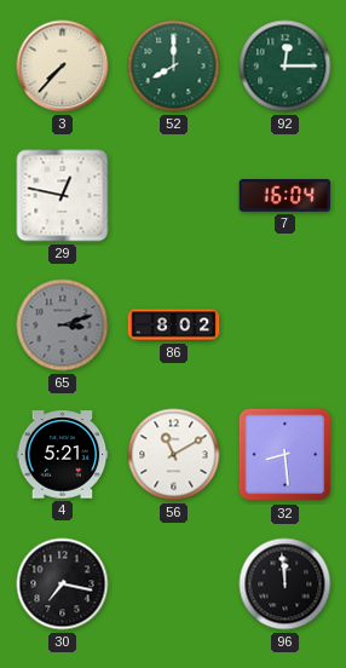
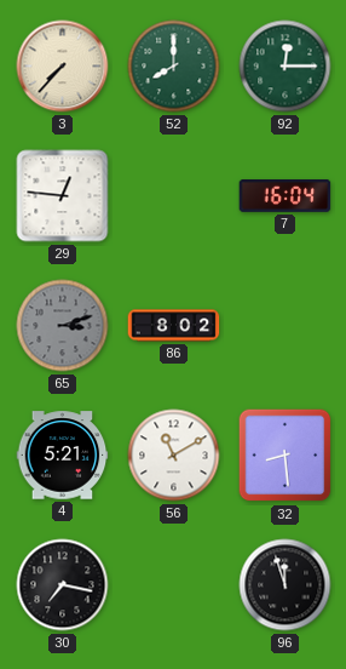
29: 12:47 -> 12:46
96: 11:59 -> 11:57
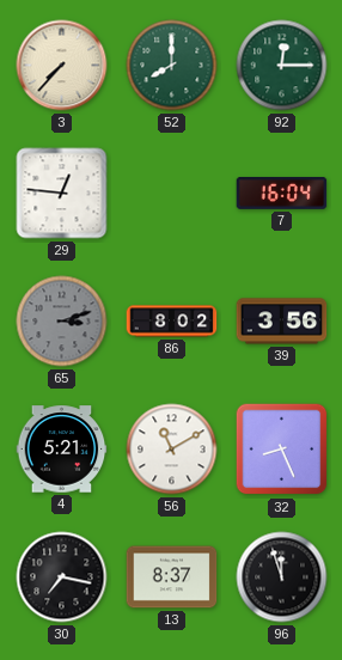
39: none -> 3:56
32: 8:29 -> 8:26
13: none -> 8:37
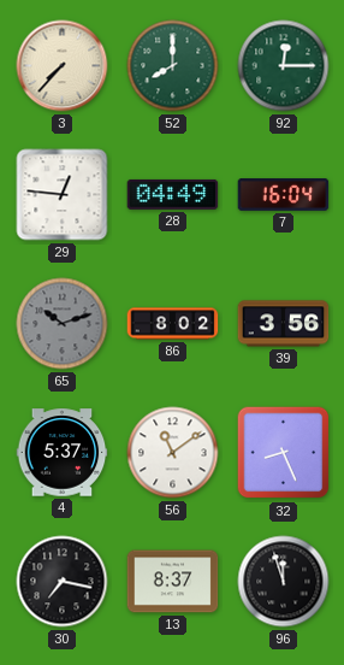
28: none -> 04:49
65: 3:12 -> 10:12
4: 5:21 -> 5:37
56: 11:10 -> 11:09
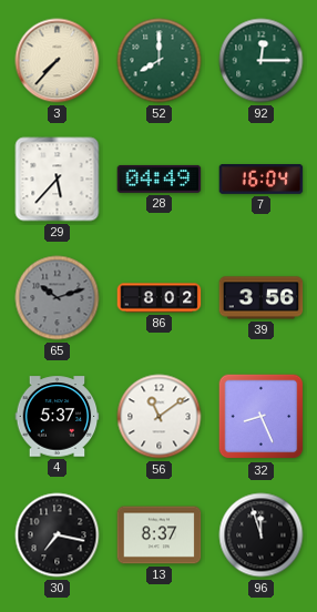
29: 12:46 -> 5:37
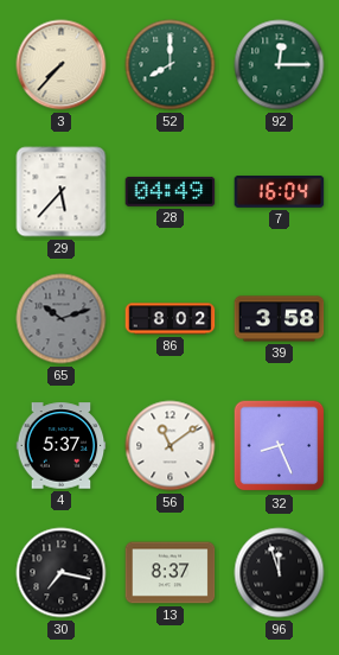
39: 3:56 -> 3:58
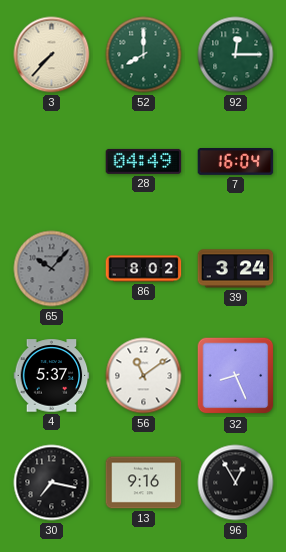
29: 5:37 -> none
65: 10:12 -> 10:07
39: 3:58 -> 3:24
13: 8:37 -> 9:16
96: 11:57 -> 12:55
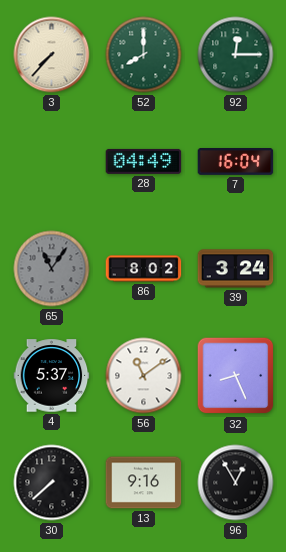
65: 10:07 -> 11:06
30: 7:17 -> 7:38
